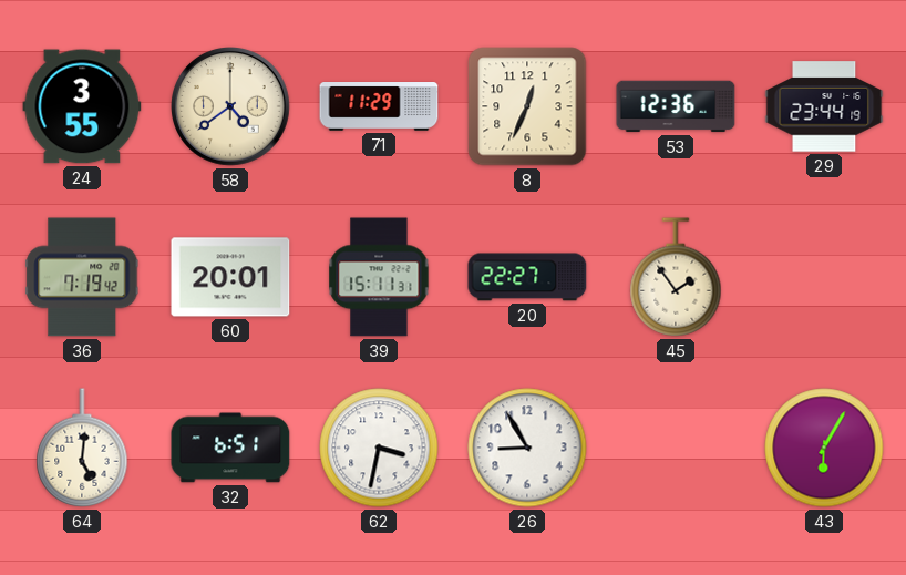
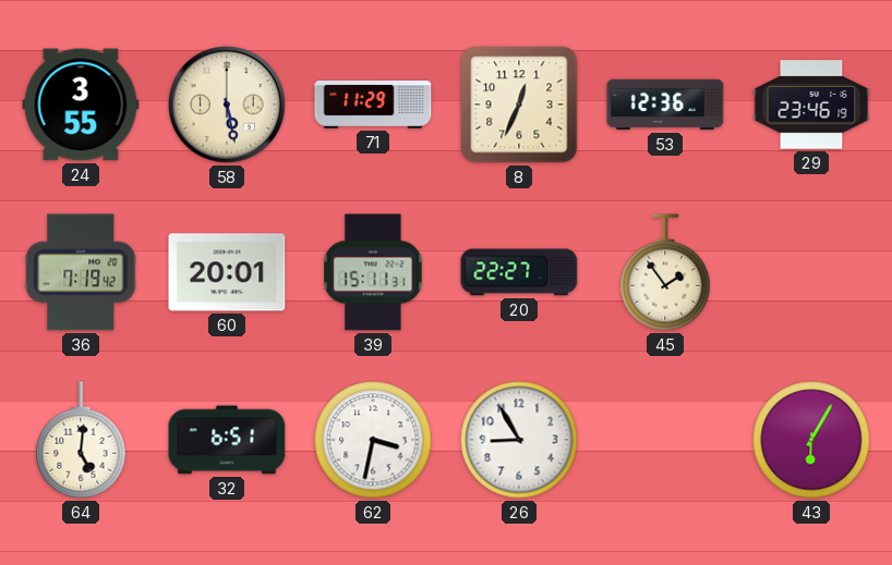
58: 4:39 -> 5:28
29: 23:44 -> 23:46
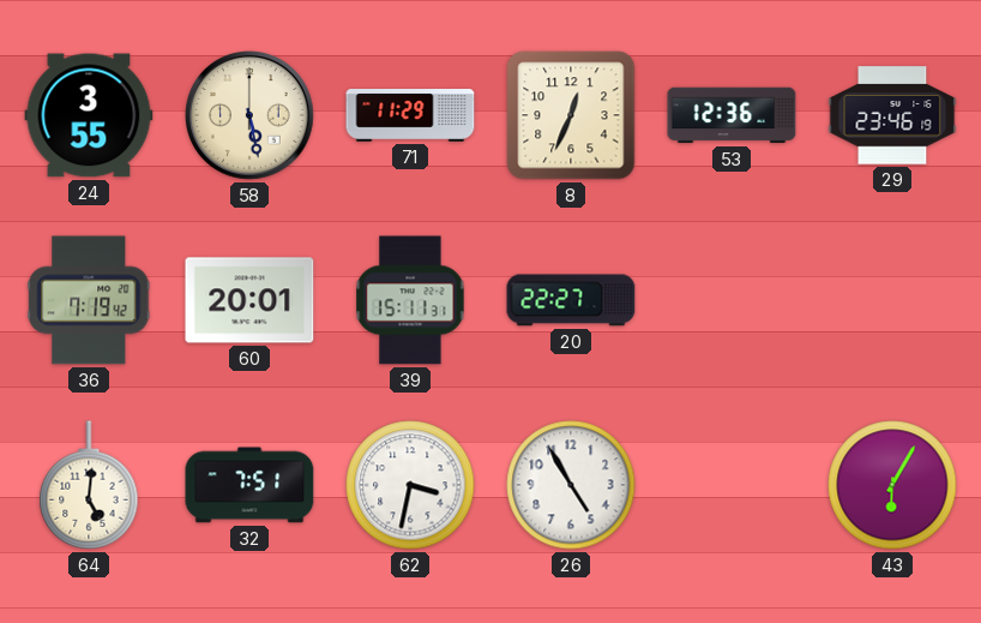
45: 1:54 -> none
32: 6:51 -> 7:51
26: 8:55 -> 4:55
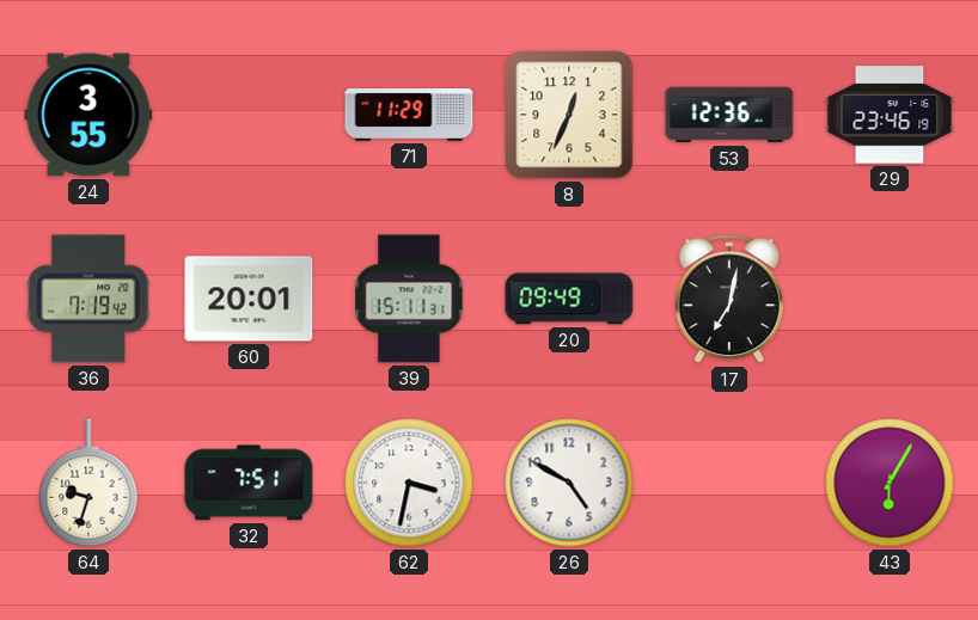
58: 5:28 -> none
20: 22:27 -> 09:49
17: none -> 7:02
64: 5:01 -> 9:33
26: 4:55 -> 4:50
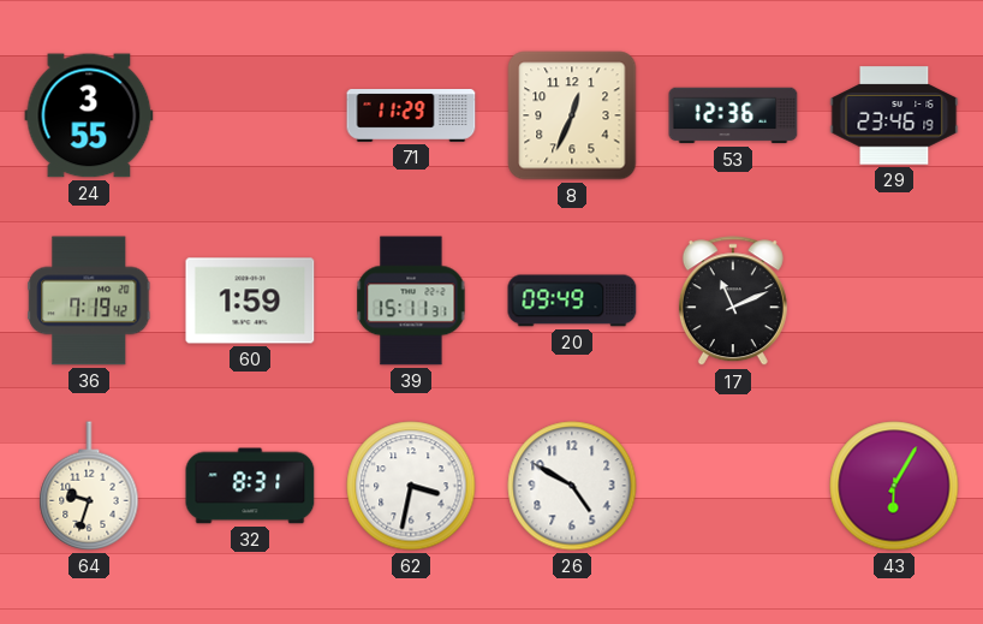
60: 20:01 -> 1:59
17: 7:02 -> 11:11
32: 7:51 -> 8:31
